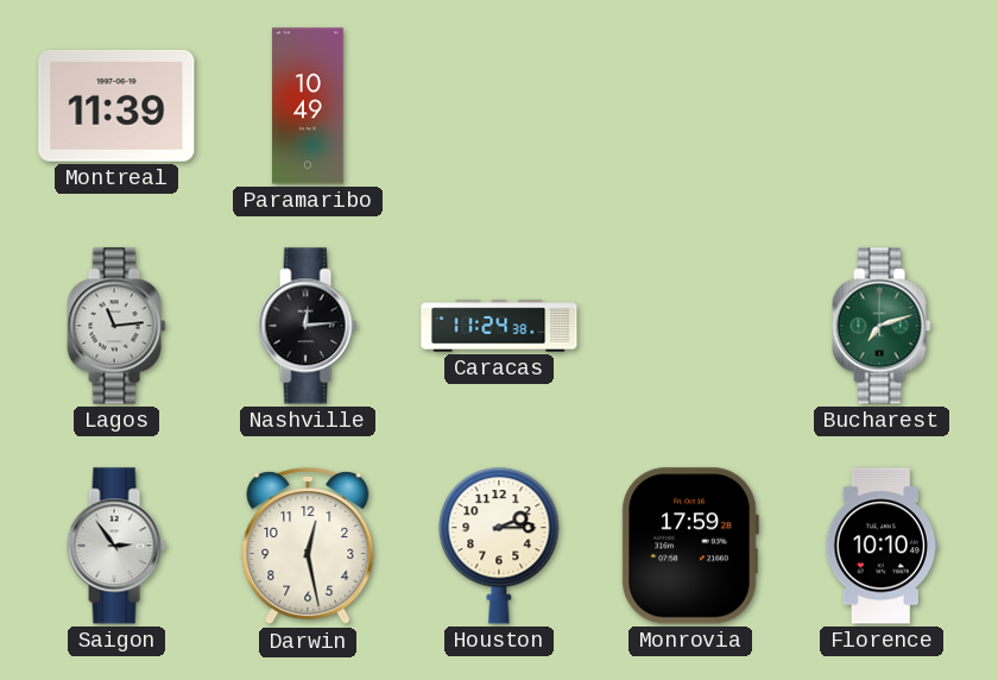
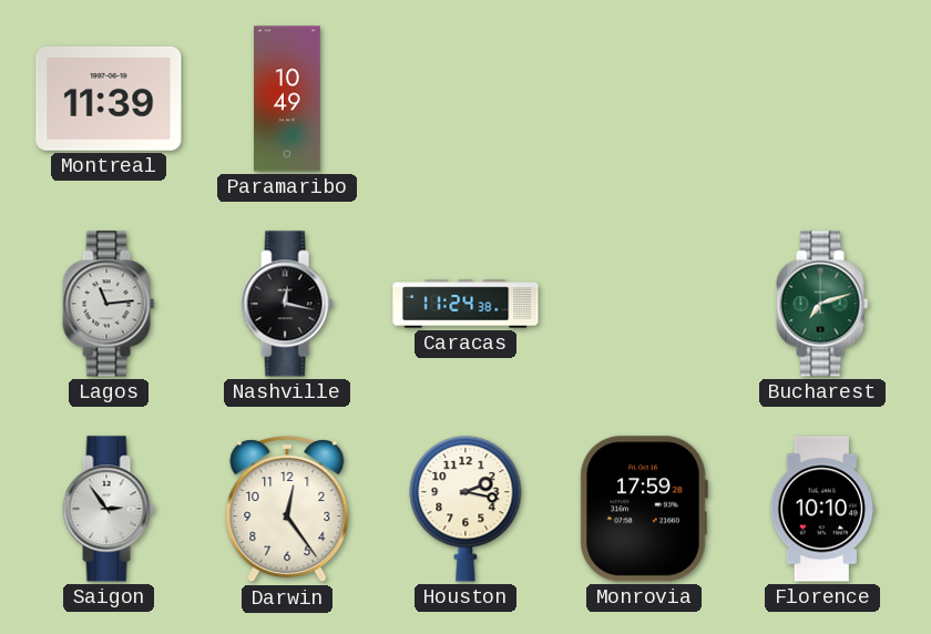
Nashville: 12:14 -> 12:17
Darwin: 12:28 -> 12:24
Houston: 2:15 -> 2:17
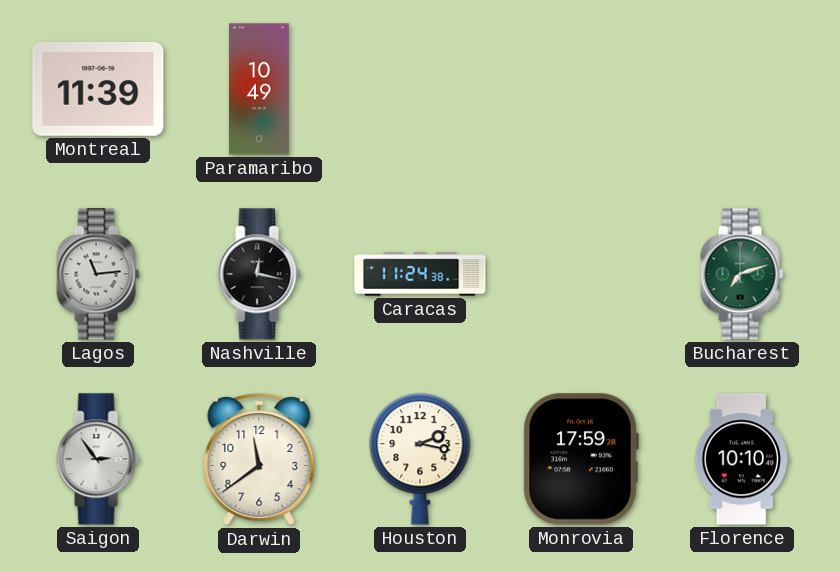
Darwin: 12:24 -> 11:39
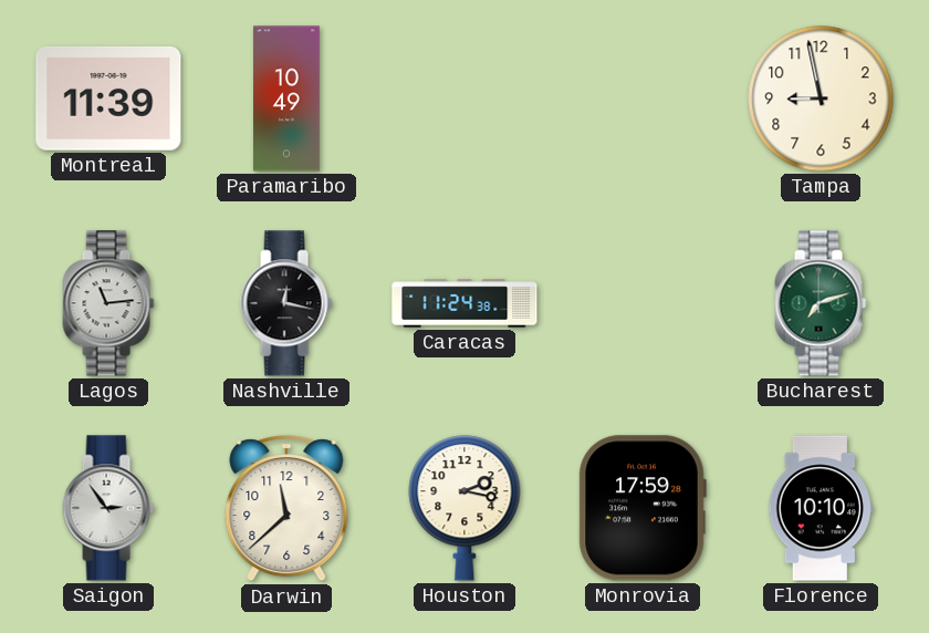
Tampa: none -> 8:58
Darwin: 11:39 -> 11:38
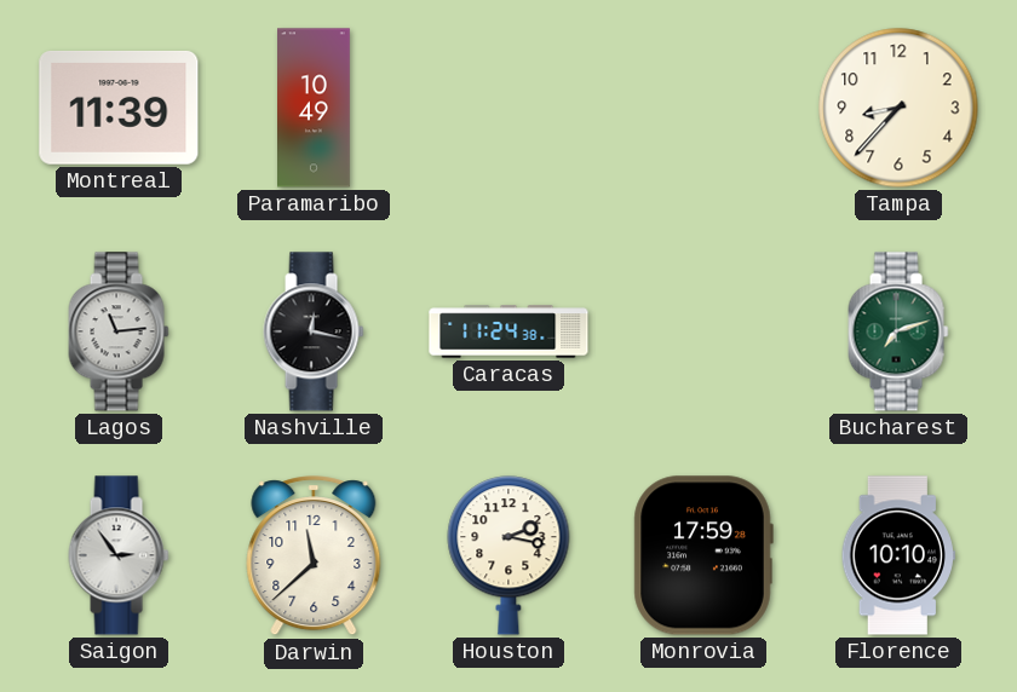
Tampa: 8:58 -> 8:37
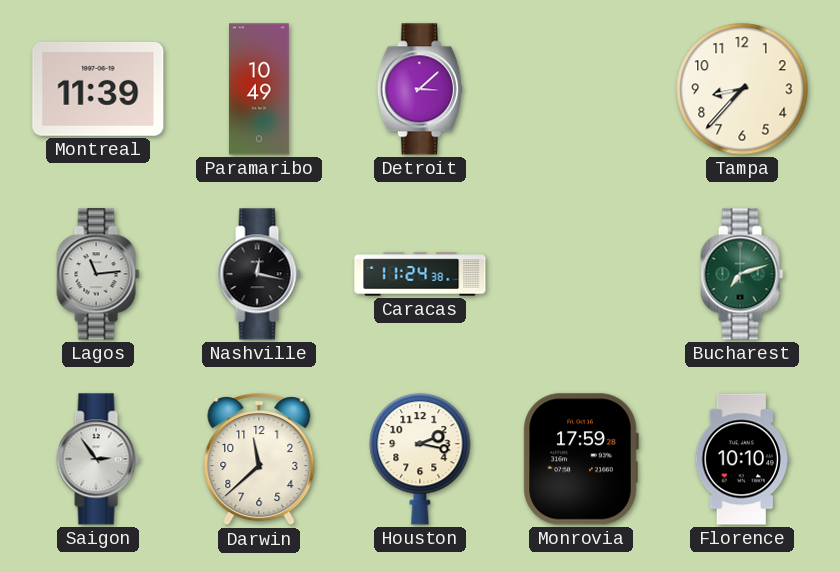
Detroit: none -> 3:08
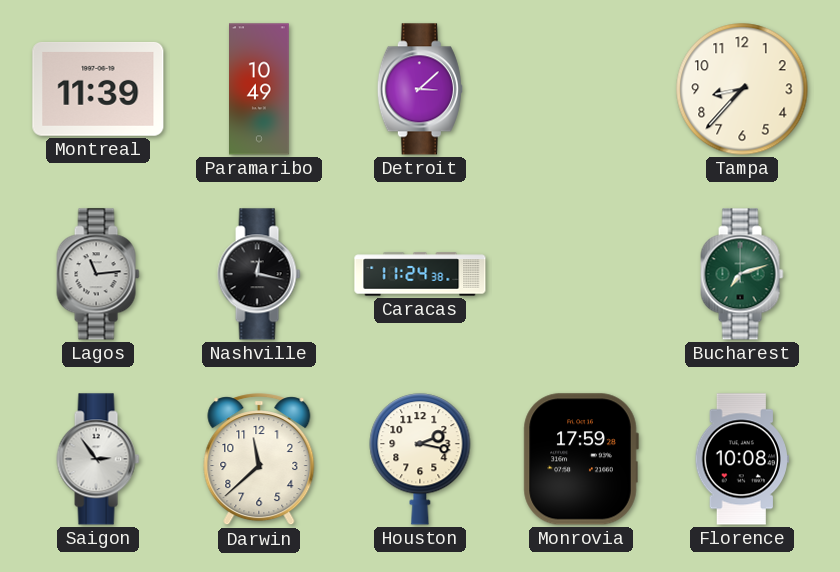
Florence: 10:10 -> 10:08
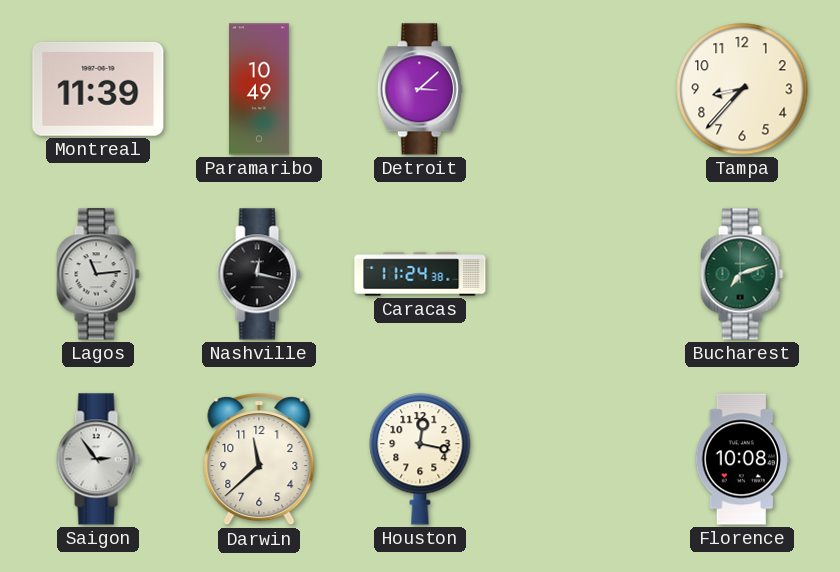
Houston: 2:17 -> 12:17
Monrovia: 17:59 -> none
